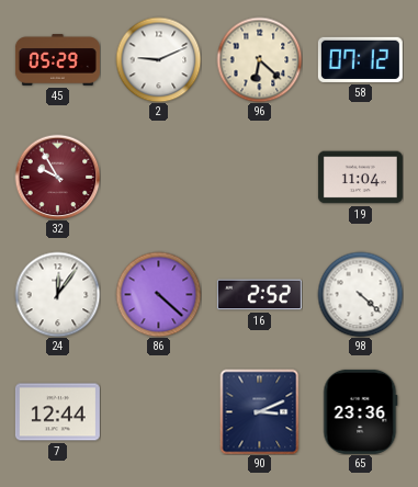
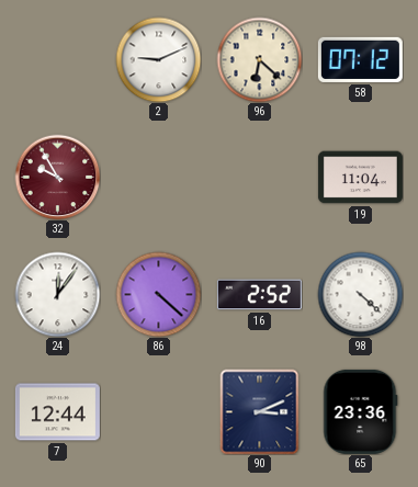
45: 05:29 -> none
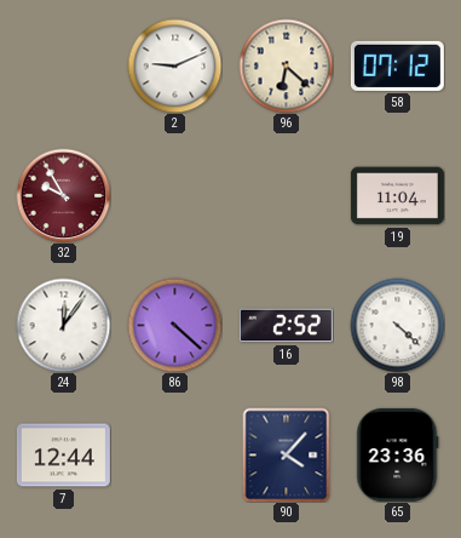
90: 3:11 -> 4:07
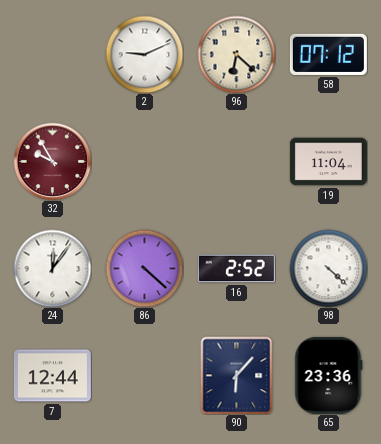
90: 4:07 -> 6:07
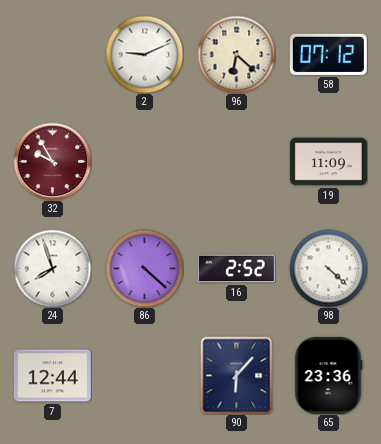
19: 11:04 -> 11:09
24: 12:06 -> 7:57
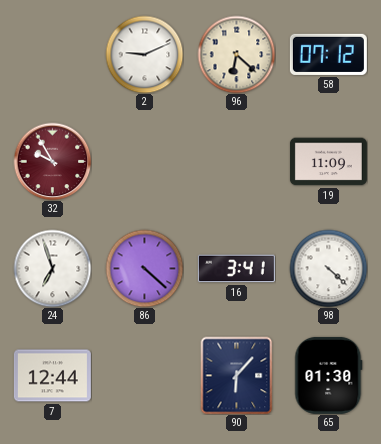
24: 7:57 -> 6:57
16: 2:52 -> 3:41
65: 23:36 -> 01:30
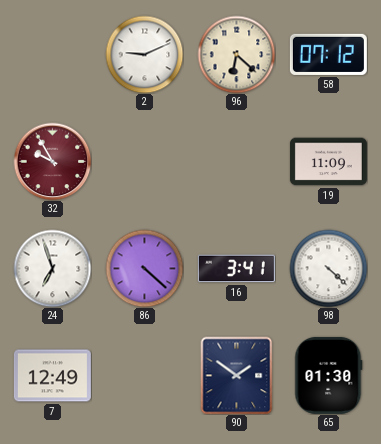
7: 12:44 -> 12:49
90: 6:07 -> 1:51
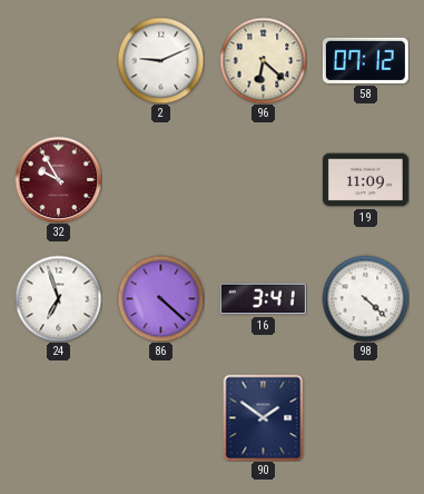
7: 12:49 -> none
65: 01:30 -> none
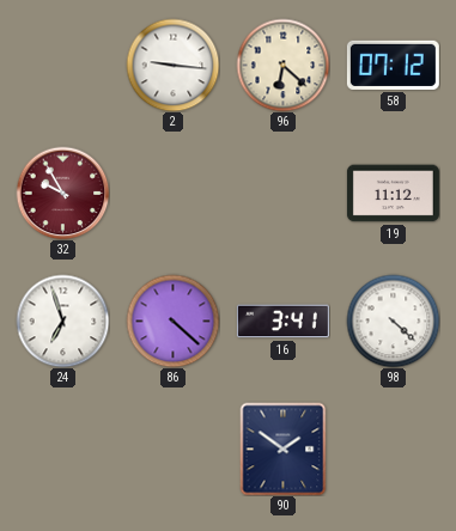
2: 9:11 -> 9:16
19: 11:09 -> 11:12
